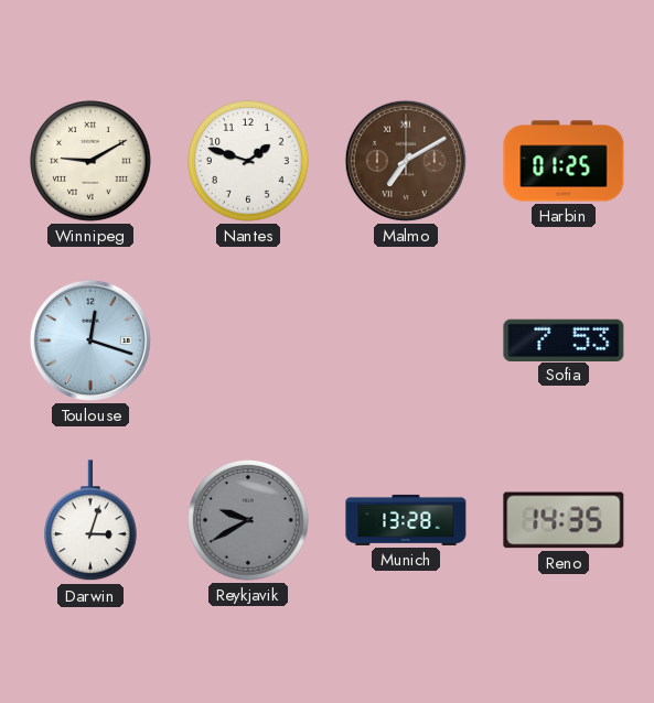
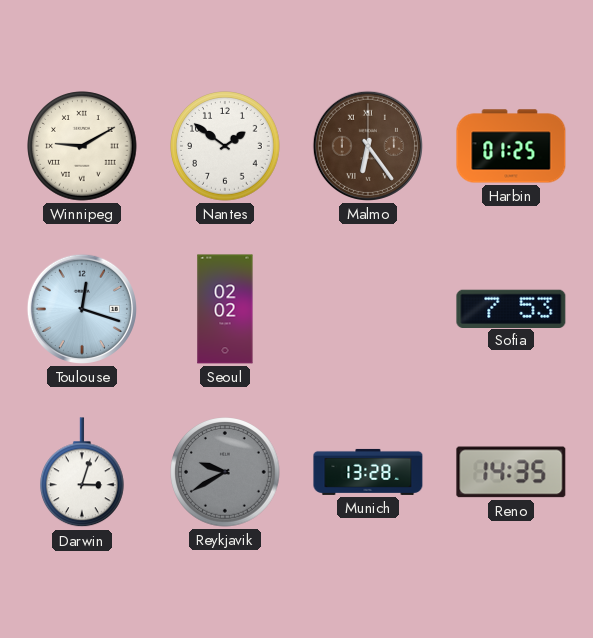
Nantes: 1:48 -> 1:51
Malmo: 7:10 -> 6:24
Seoul: none -> 02:02
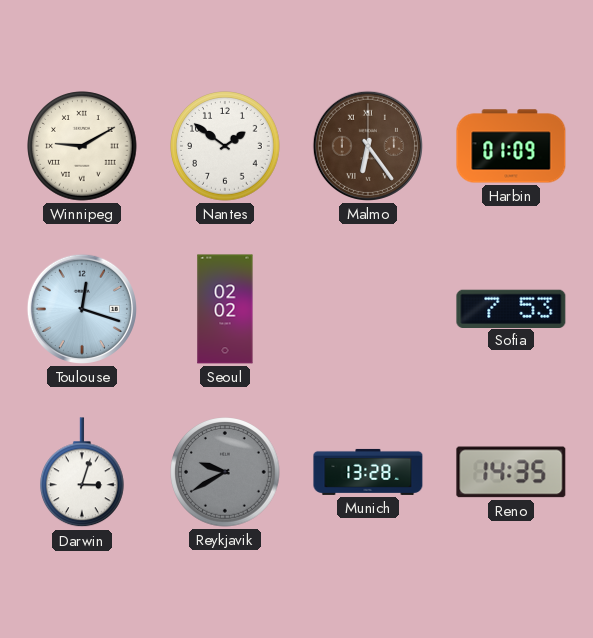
Harbin: 01:25 -> 01:09
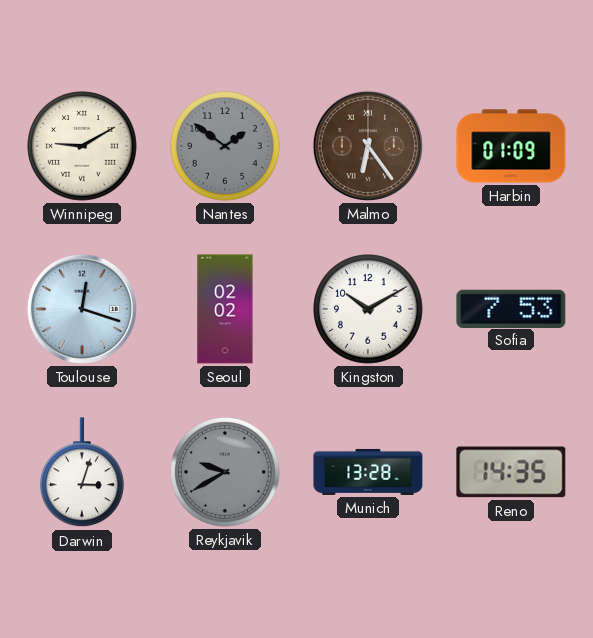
Nantes dial: white -> grey
Kingston: none -> 10:10
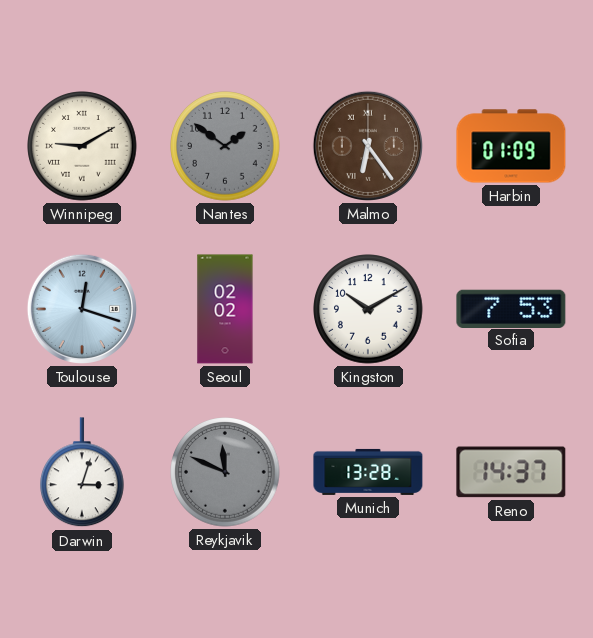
Reykjavik: 9:40 -> 11:49
Reno: 14:35 -> 14:37
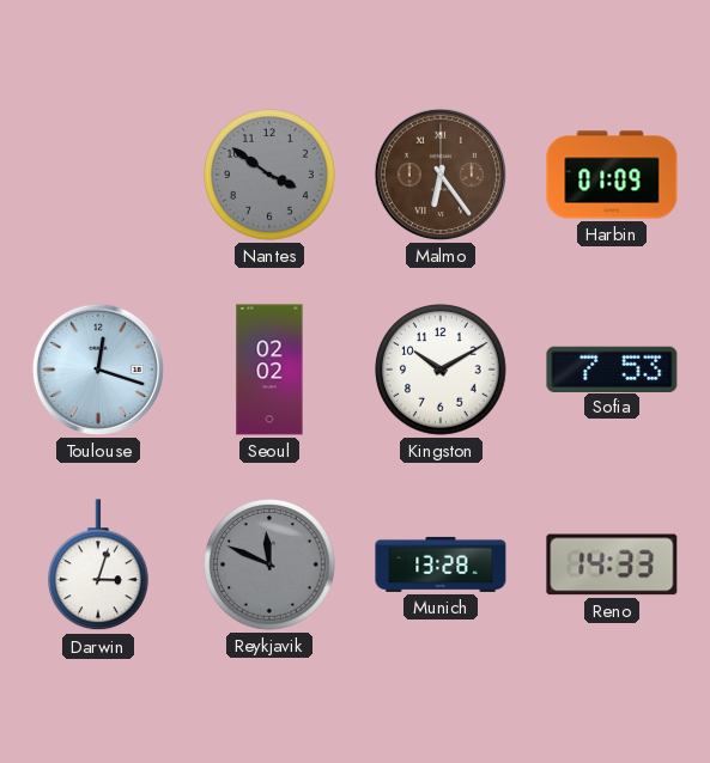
Winnipeg: 9:10 -> none
Nantes: 1:51 -> 3:51
Reno: 14:37 -> 14:33
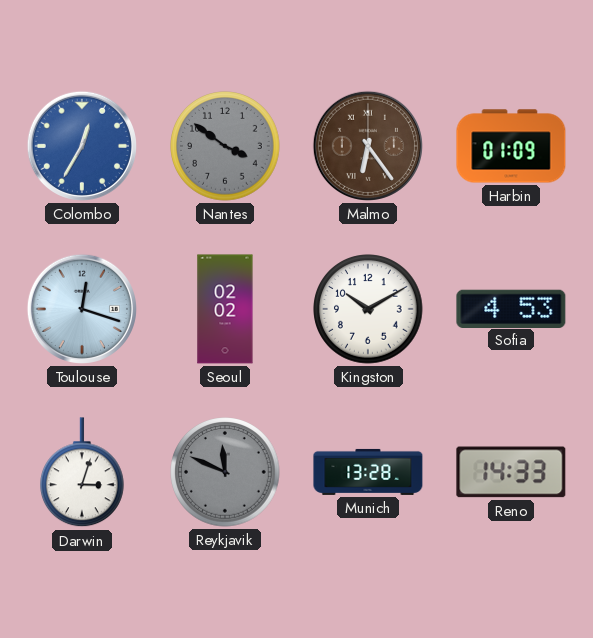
Colombo: none -> 12:35
Sofia: 7:53 -> 4:53
